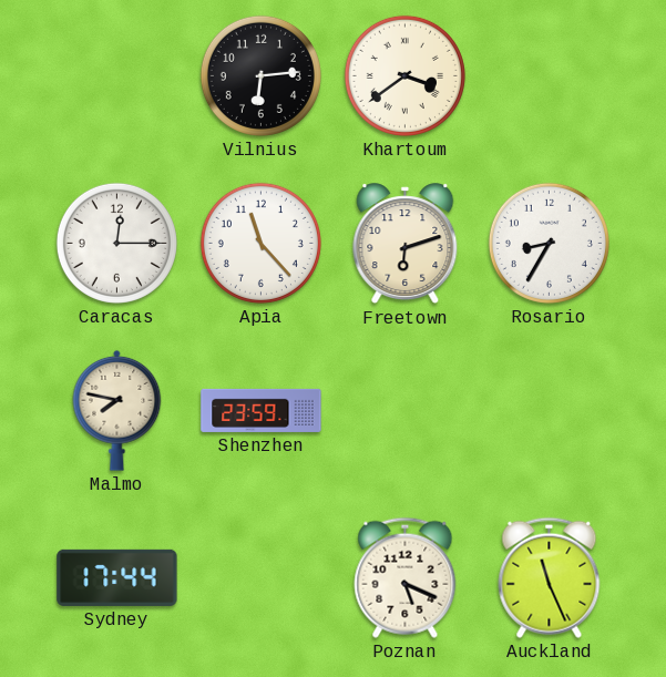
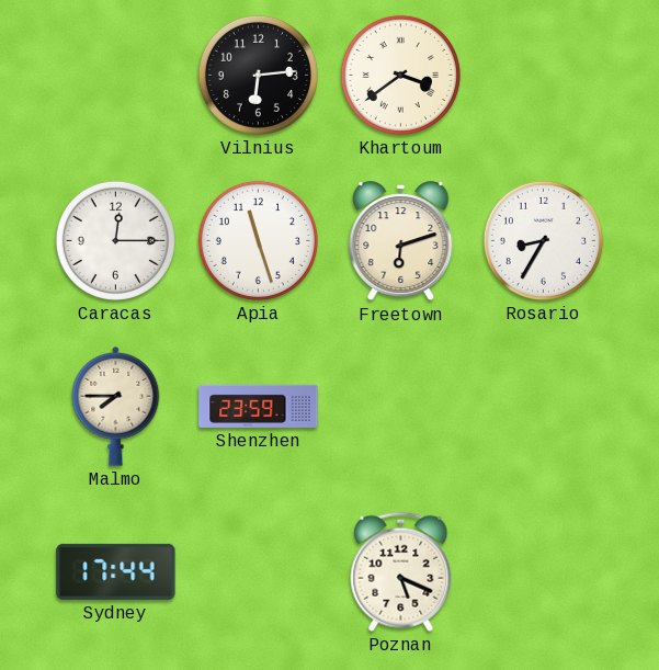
Apia: 11:23 -> 11:27
Malmo: 7:47 -> 7:45
Auckland: 11:26 -> none
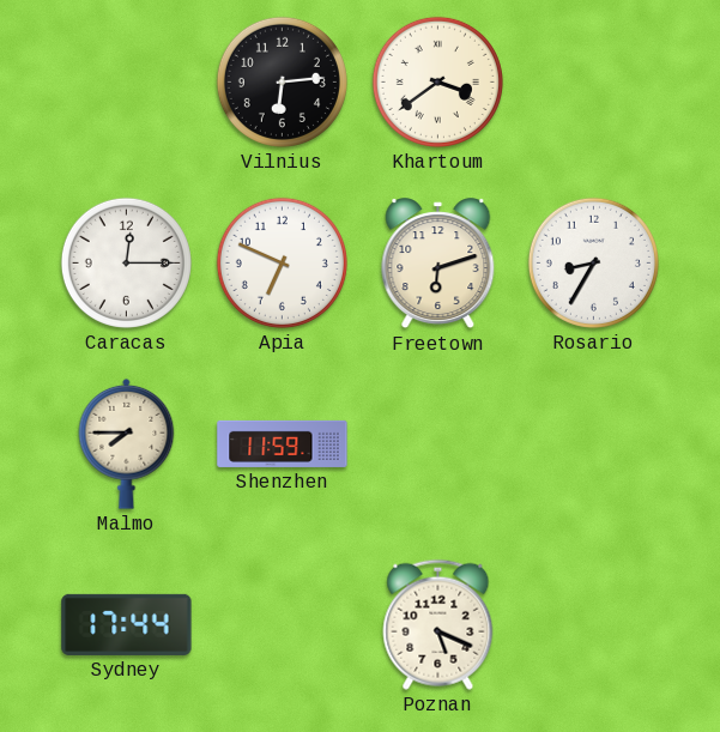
Apia: 11:27 -> 6:49
Shenzhen: 23:59 -> 11:59
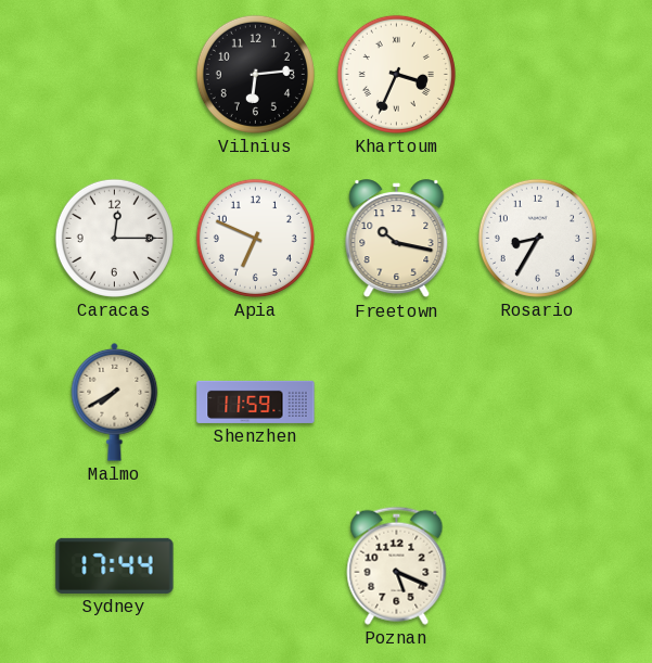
Khartoum: 3:39 -> 3:34
Freetown: 6:12 -> 10:17
Malmo: 7:45 -> 7:40
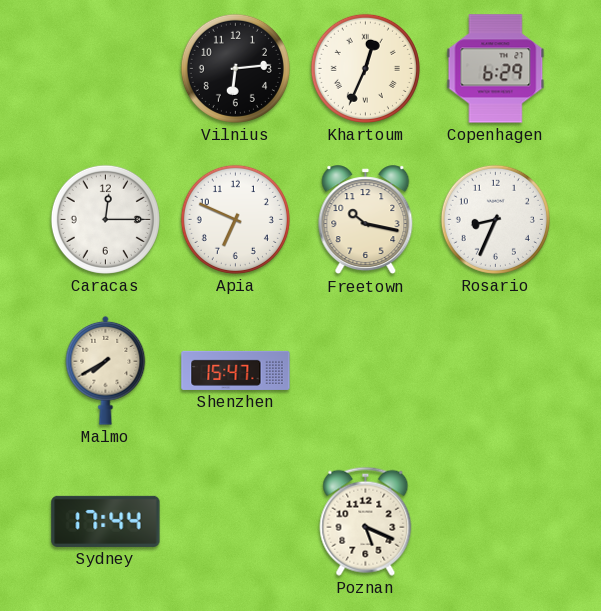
Khartoum: 3:34 -> 12:34
Copenhagen: none -> 6:29
Rosario: 8:35 -> 8:34
Shenzhen: 11:59 -> 15:47
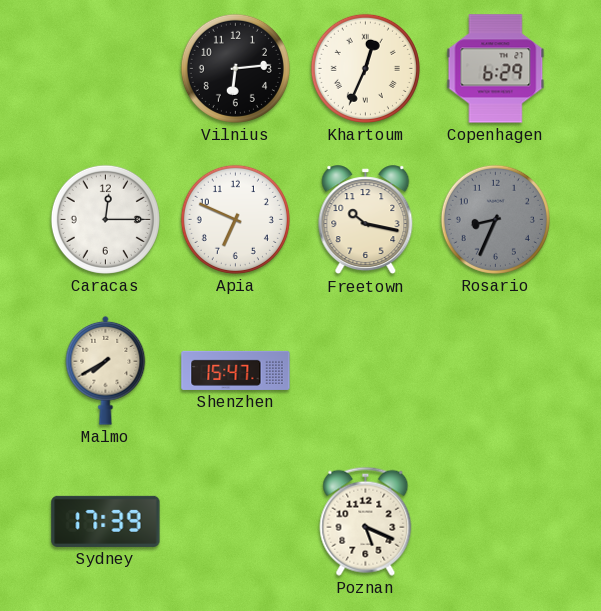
Rosario dial: white -> grey
Sydney: 17:44 -> 17:39
